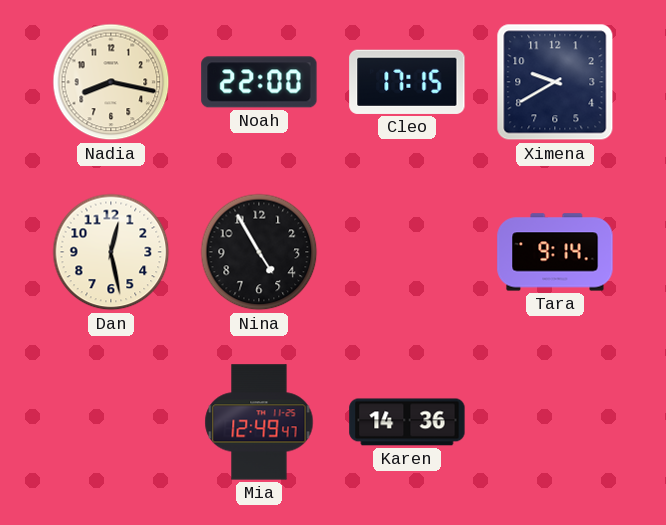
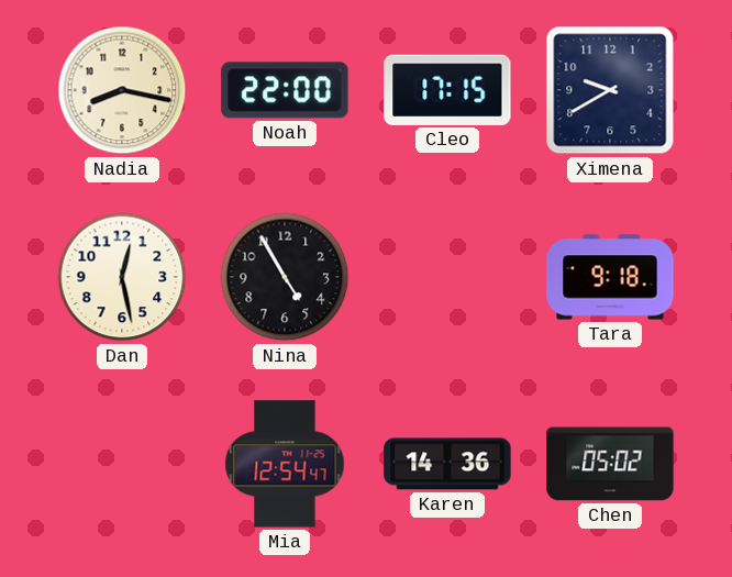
Tara: 9:14 -> 9:18
Mia: 12:49 -> 12:54
Chen: none -> 05:02
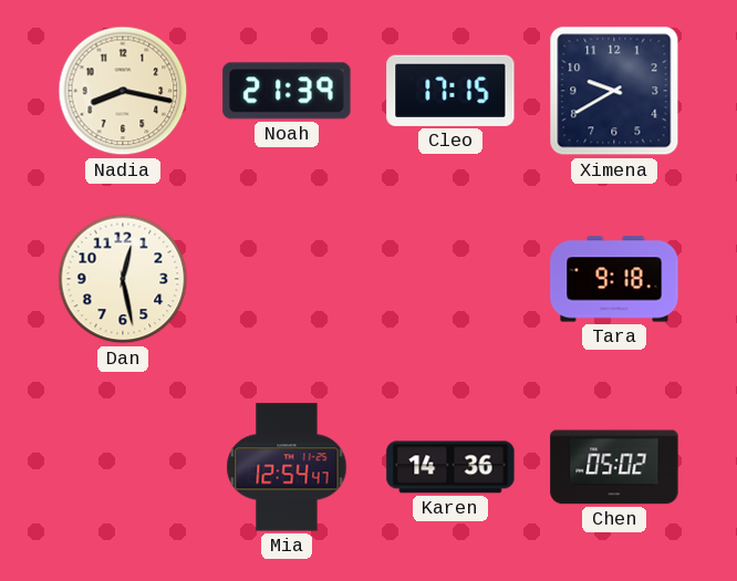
Noah: 22:00 -> 21:39
Nina: 4:55 -> none
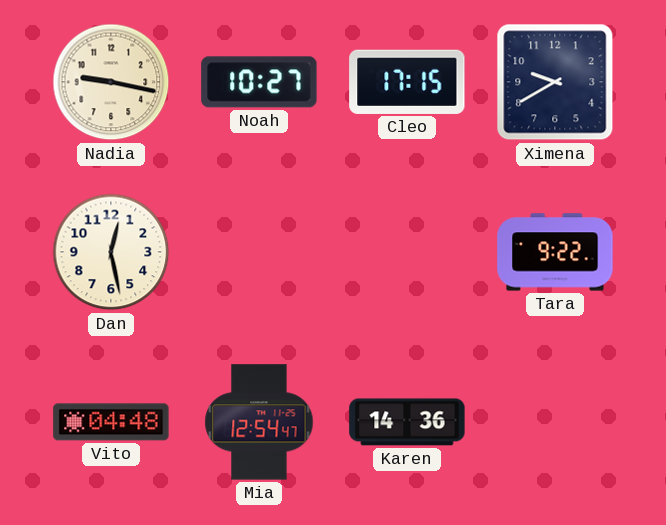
Nadia: 8:17 -> 9:17
Noah: 21:39 -> 10:27
Tara: 9:18 -> 9:22
Vito: none -> 04:48
Chen: 05:02 -> none
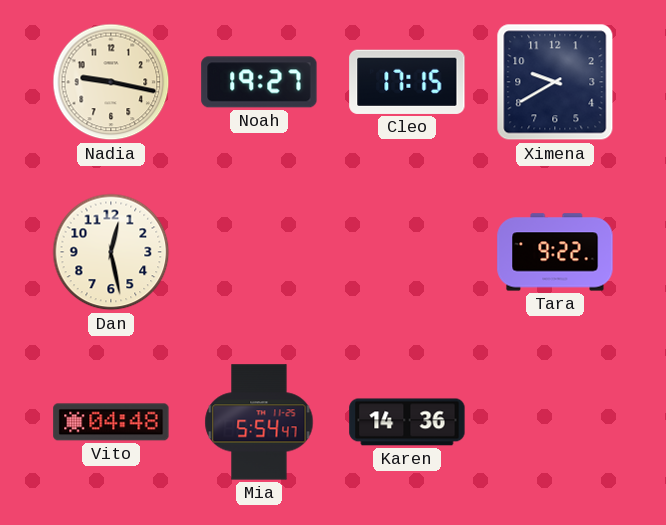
Noah: 10:27 -> 19:27
Mia: 12:54 -> 5:54
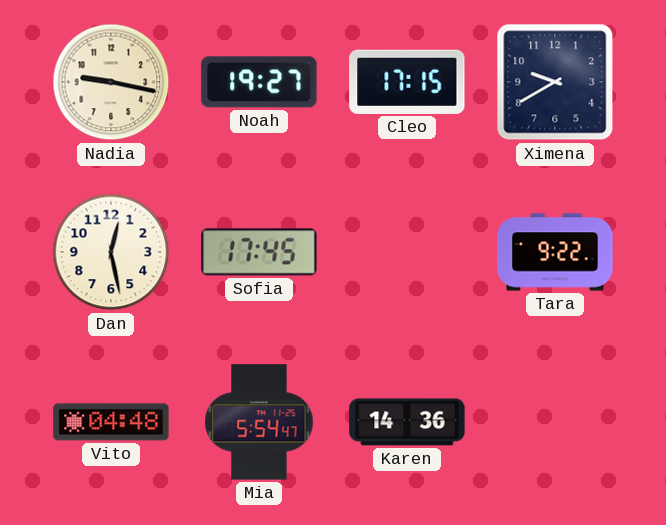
Sofia: none -> 17:45
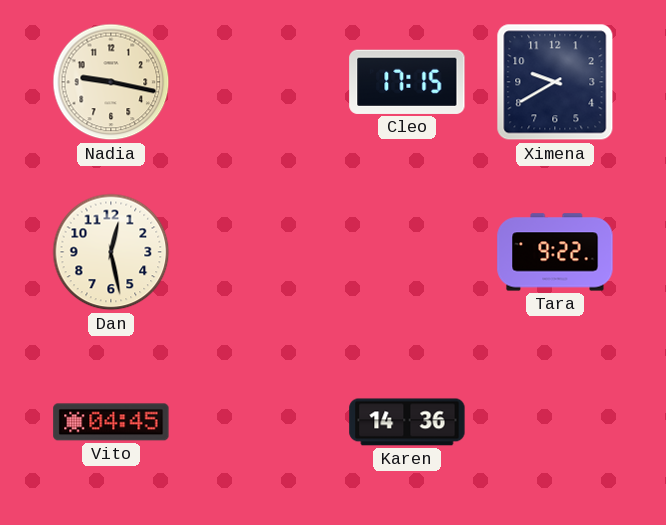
Noah: 19:27 -> none
Sofia: 17:45 -> none
Vito: 04:48 -> 04:45
Mia: 5:54 -> none
